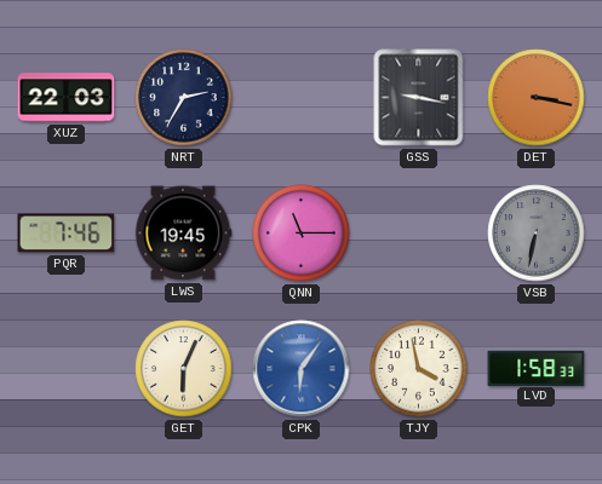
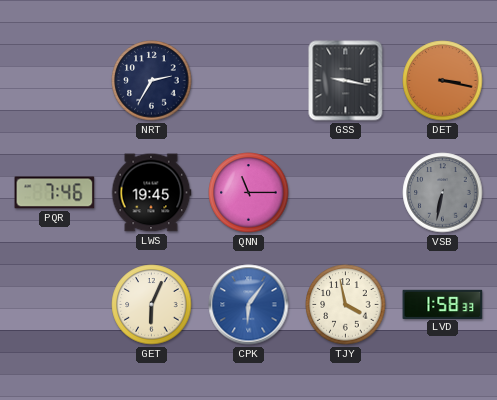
XUZ: 22:03 -> none
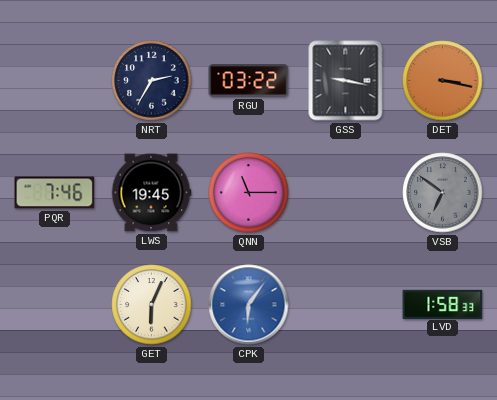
RGU: none -> 03:22
VSB: 6:32 -> 6:51
TJY: 3:58 -> none
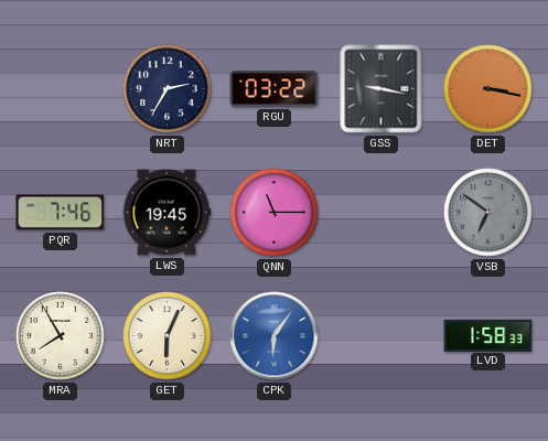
MRA: none -> 7:55
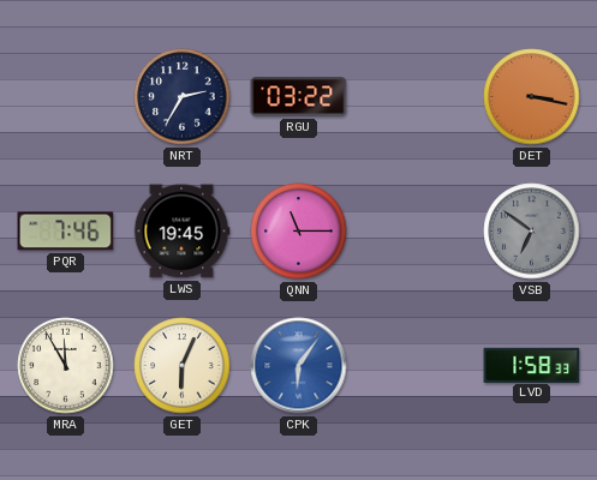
GSS: 9:17 -> none
MRA: 7:55 -> 11:55
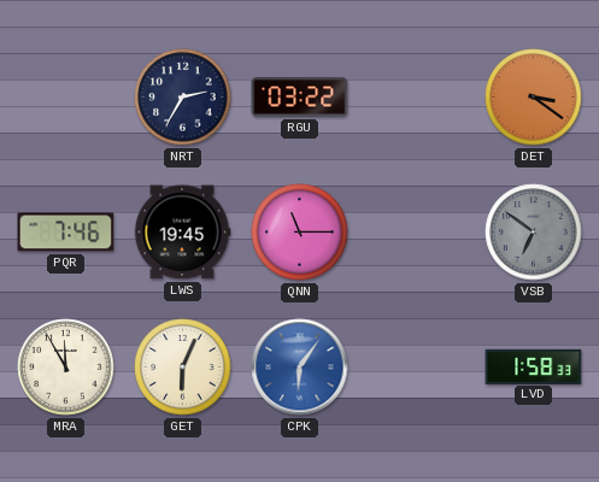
DET: 3:17 -> 3:21
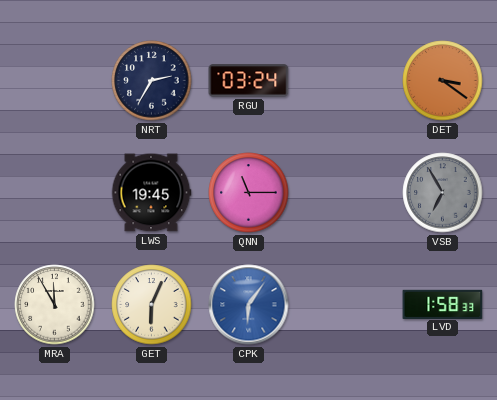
RGU: 03:22 -> 03:24
PQR: 7:46 -> none
VSB: 6:51 -> 6:55
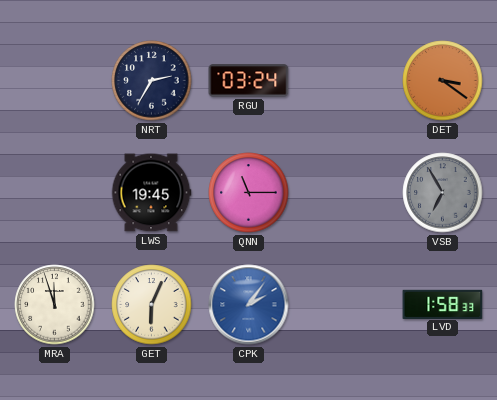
MRA: 11:55 -> 11:57
CPK: 6:06 -> 2:06
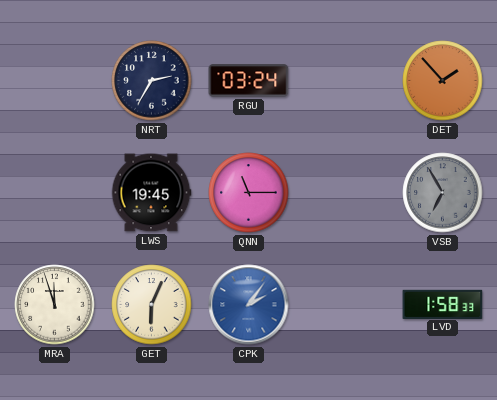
DET: 3:21 -> 1:53
